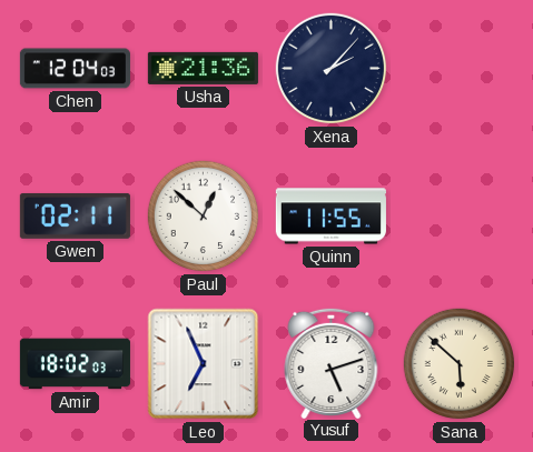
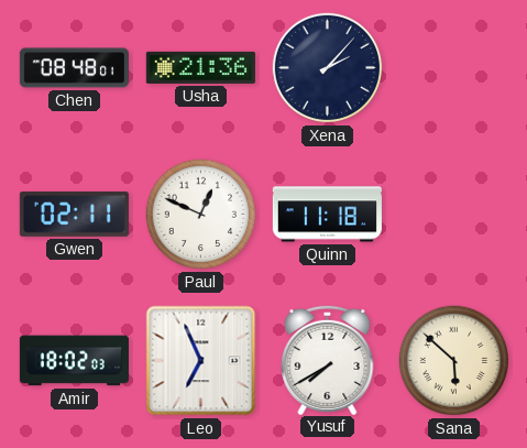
Chen: 12:04 -> 08:48
Paul: 12:52 -> 12:49
Quinn: 11:55 -> 11:18
Yusuf: 5:12 -> 7:40
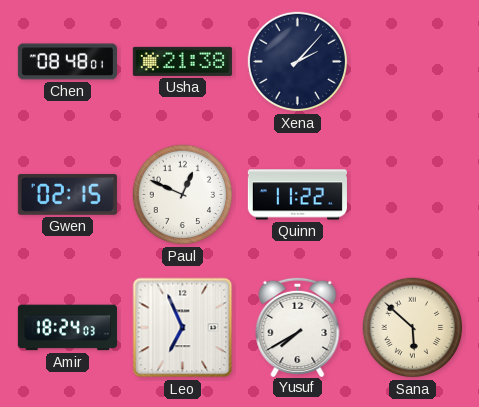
Usha: 21:36 -> 21:38
Gwen: 02:11 -> 02:15
Quinn: 11:18 -> 11:22
Amir: 18:02 -> 18:24
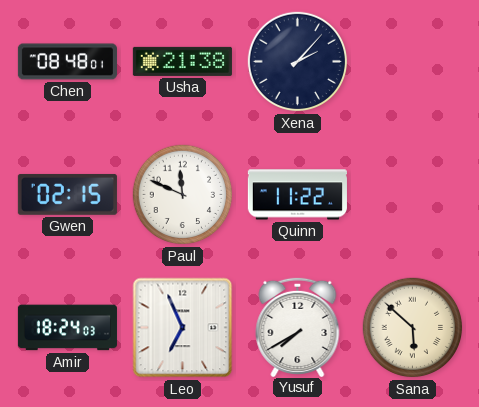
Paul: 12:49 -> 11:49
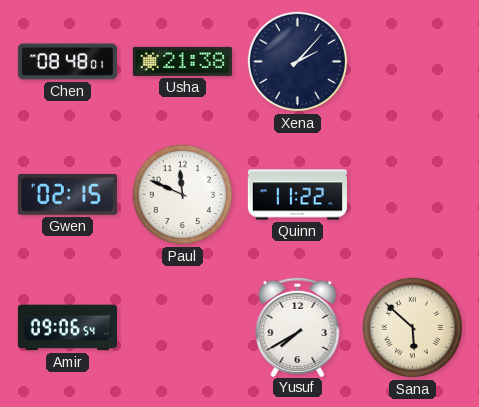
Amir: 18:24 -> 09:06
Leo: 6:56 -> none
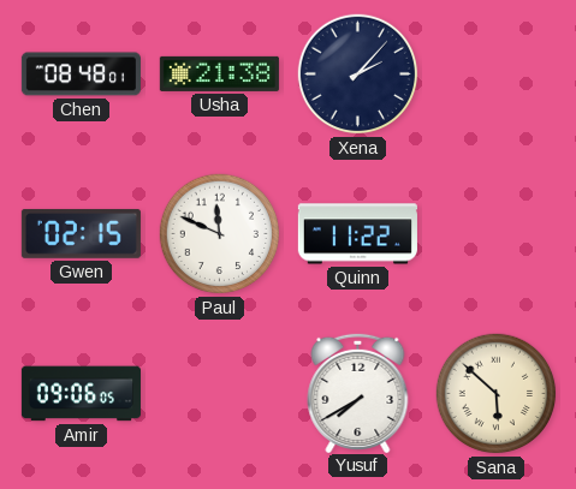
Amir: 09:06:54 -> 09:06:05
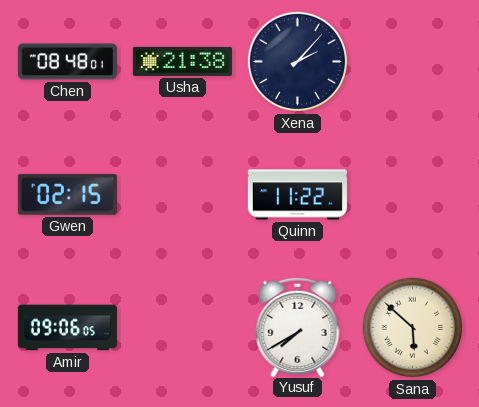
Paul: 11:49 -> none
